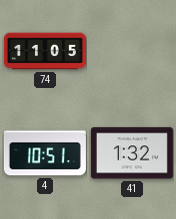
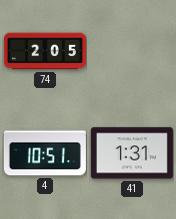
74: 11:05 -> 2:05
41: 1:32 -> 1:31
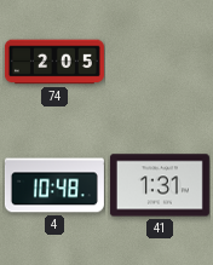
4: 10:51 -> 10:48
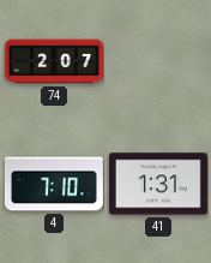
74: 2:05 -> 2:07
4: 10:48 -> 7:10
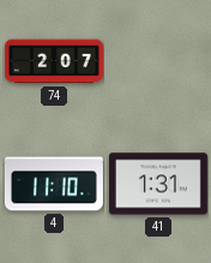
4: 7:10 -> 11:10
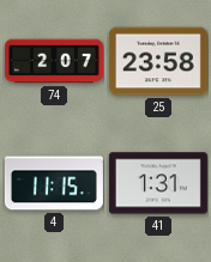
25: none -> 23:58
4: 11:10 -> 11:15
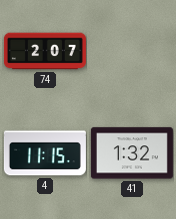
25: 23:58 -> none
41: 1:31 -> 1:32
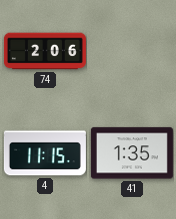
74: 2:07 -> 2:06
41: 1:32 -> 1:35
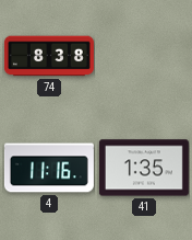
74: 2:06 -> 8:38
4: 11:15 -> 11:16
